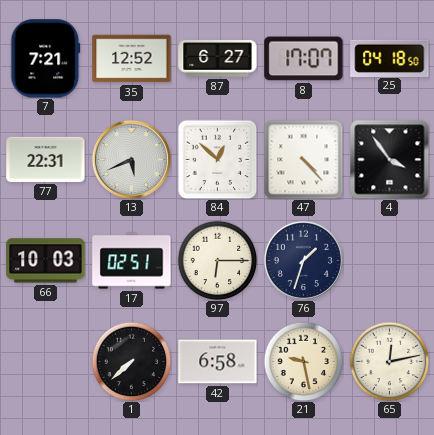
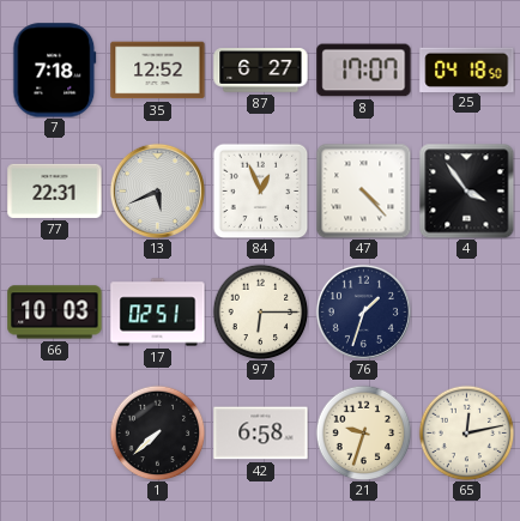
7: 7:21 -> 7:18
84: 12:52 -> 12:56
21: 9:28 -> 9:33
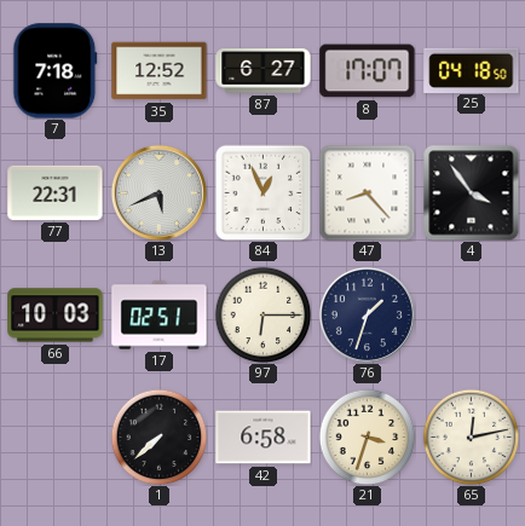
47: 4:23 -> 8:23
21: 9:33 -> 3:33
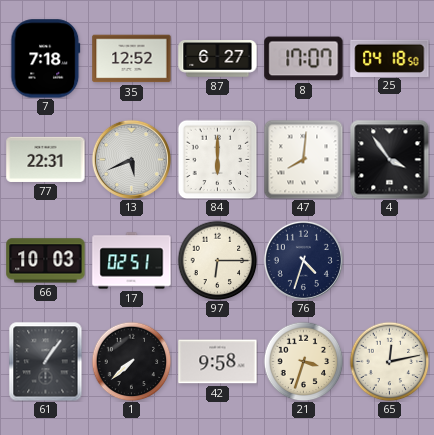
84: 12:56 -> 6:00
47: 8:23 -> 8:01
76: 1:33 -> 4:33
61: none -> 1:06
42: 6:58 -> 9:58
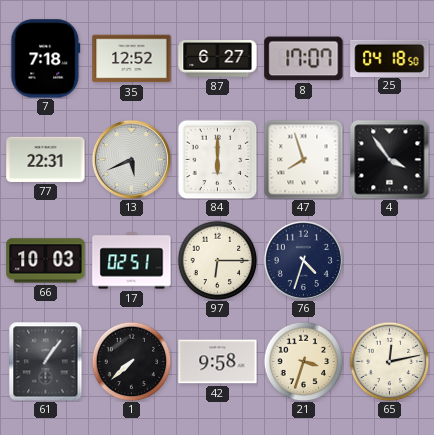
47: 8:01 -> 7:57
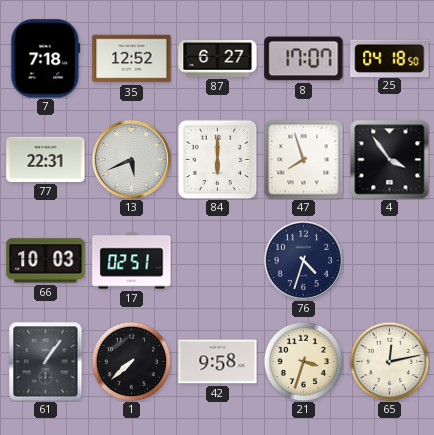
97: 6:15 -> none
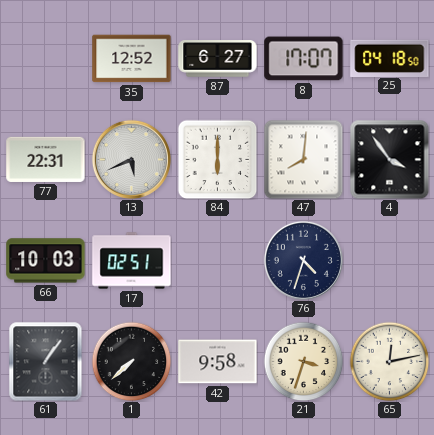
7: 7:18 -> none
47: 7:57 -> 8:01
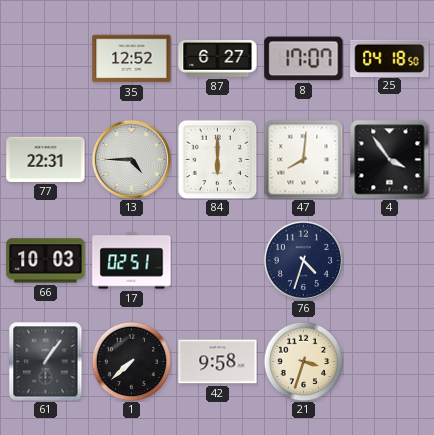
13: 5:41 -> 4:45
65: 12:13 -> none
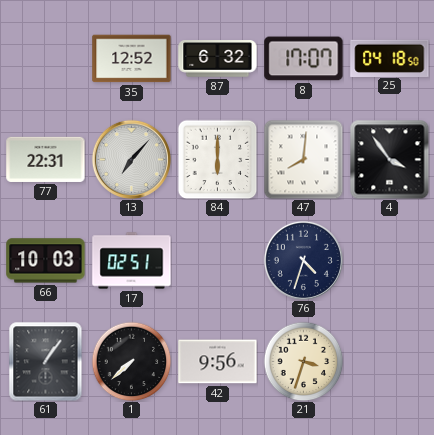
87: 6:27 -> 6:32
13: 4:45 -> 7:07
42: 9:58 -> 9:56
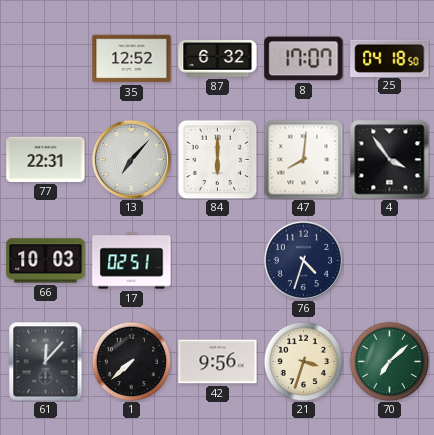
61: 1:06 -> 12:07
70: none -> 7:08
